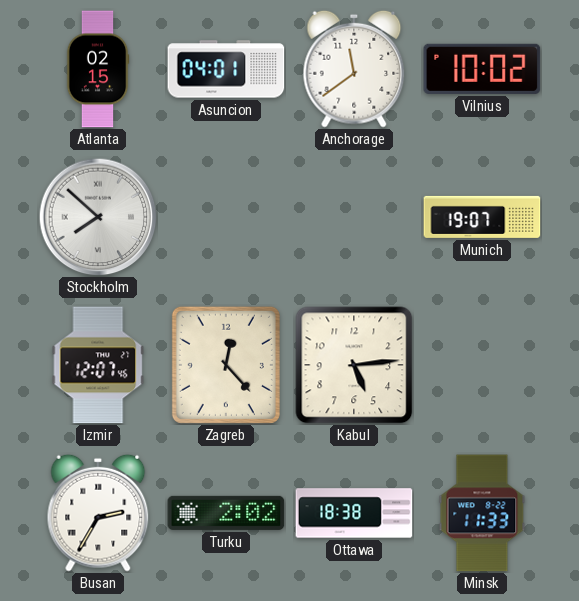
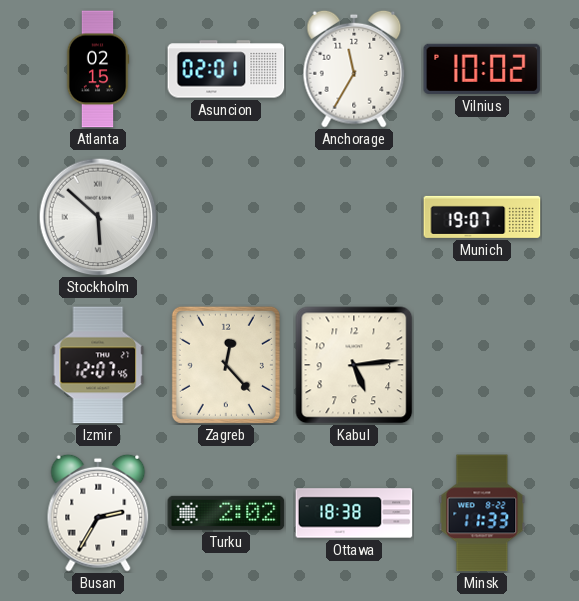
Asuncion: 04:01 -> 02:01
Anchorage: 11:39 -> 11:35
Stockholm: 7:52 -> 5:52
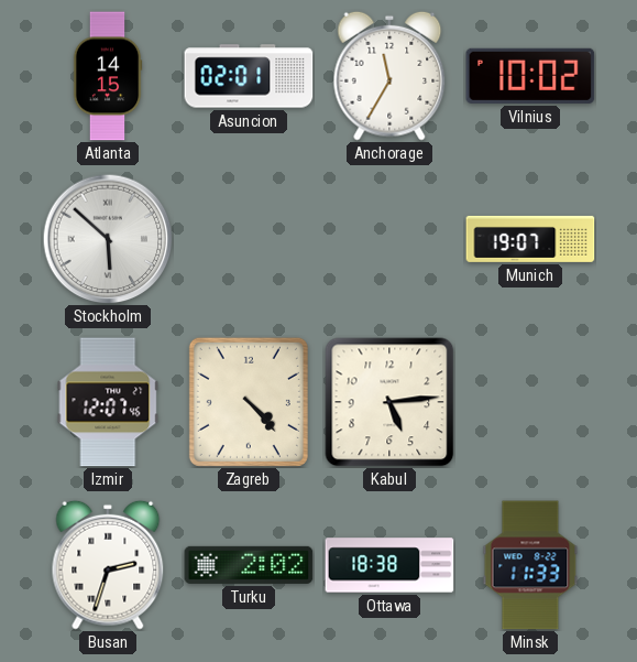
Atlanta: 02:15 -> 14:15
Zagreb: 12:23 -> 4:23
Busan: 2:35 -> 2:33
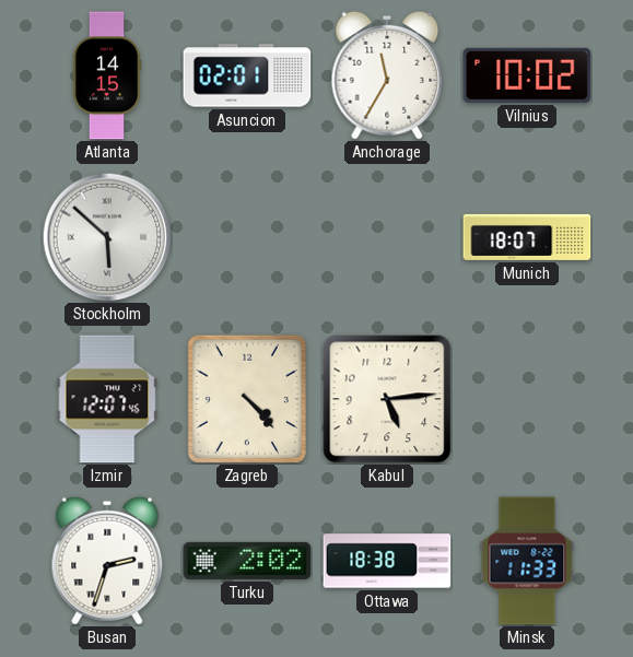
Munich: 19:07 -> 18:07
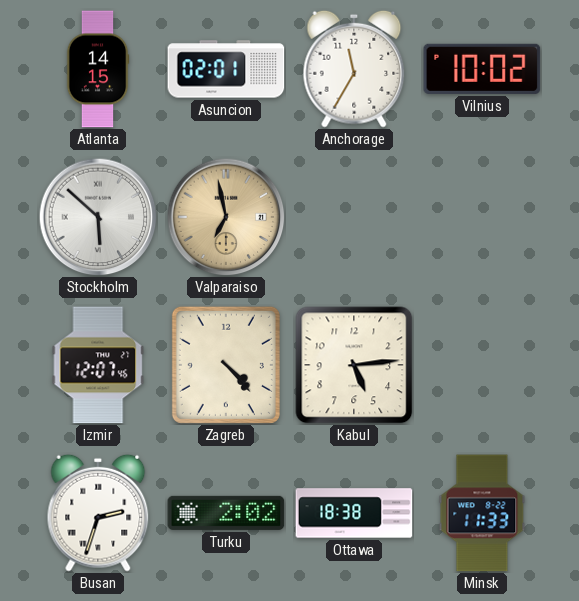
Valparaiso: none -> 6:58
Munich: 18:07 -> none
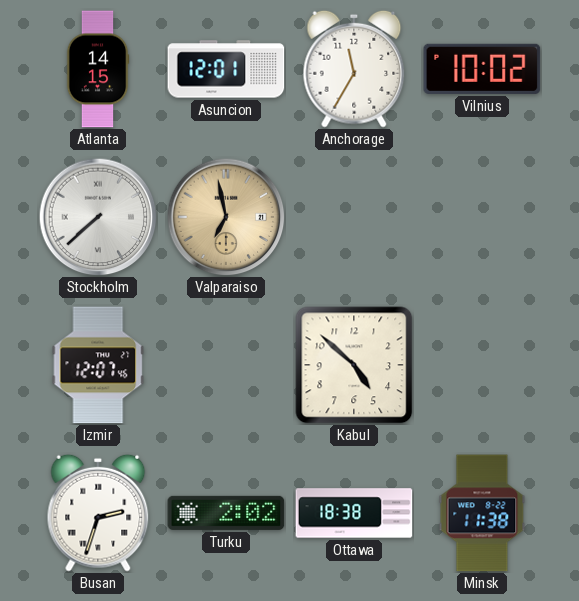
Asuncion: 02:01 -> 12:01
Stockholm: 5:52 -> 7:38
Zagreb: 4:23 -> none
Kabul: 5:14 -> 4:52
Minsk: 11:33 -> 11:38
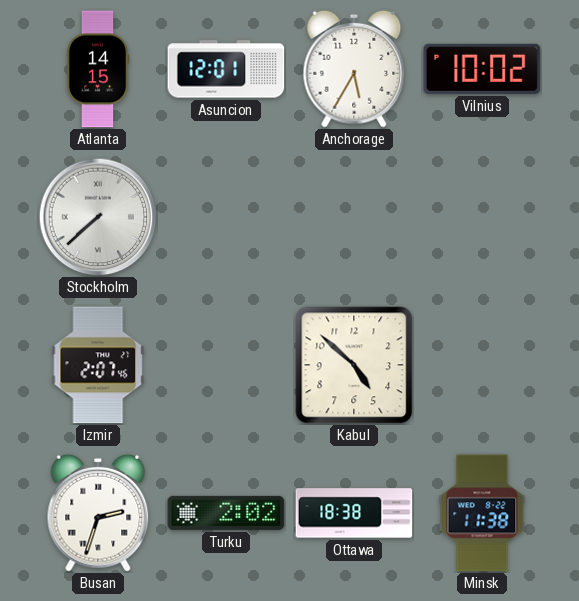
Anchorage: 11:35 -> 5:35
Valparaiso: 6:58 -> none
Izmir: 12:07 -> 2:07
